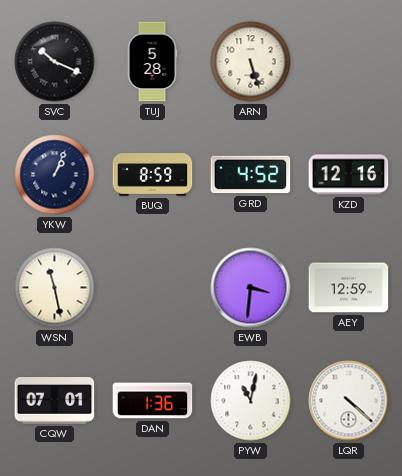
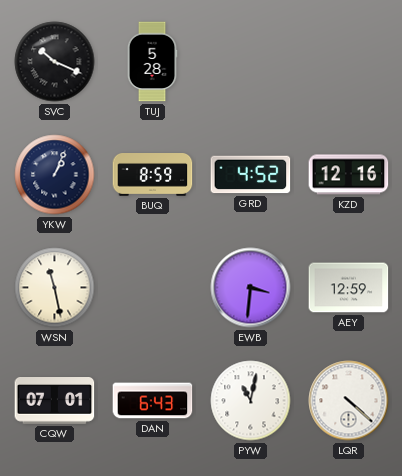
ARN: 5:27 -> none
DAN: 1:36 -> 6:43
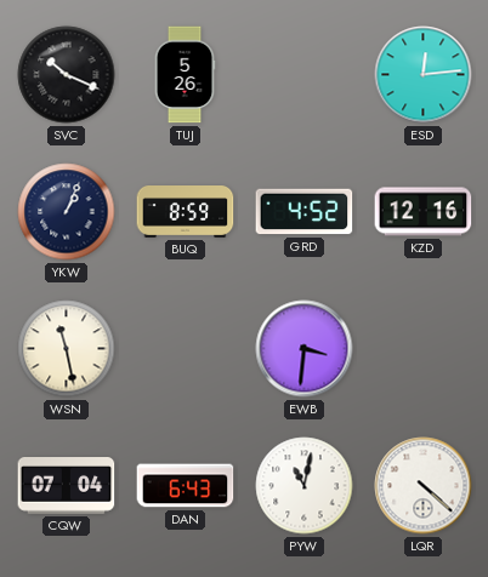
TUJ: 5:28 -> 5:26
ESD: none -> 12:14
AEY: 12:59 -> none
CQW: 07:01 -> 07:04
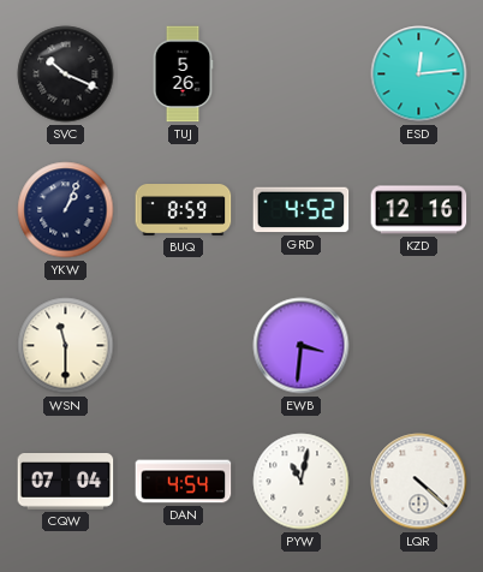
WSN: 11:28 -> 11:30
DAN: 6:43 -> 4:54
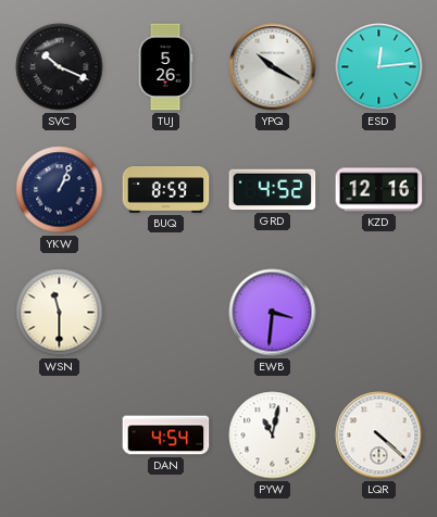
YPQ: none -> 10:20
CQW: 07:04 -> none
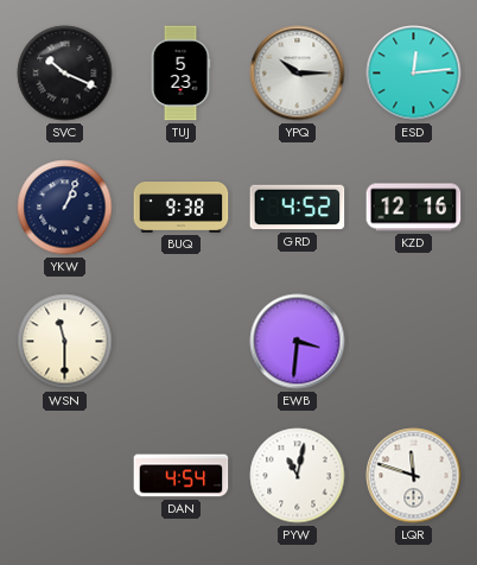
TUJ: 5:26 -> 5:23
YPQ: 10:20 -> 10:15
BUQ: 8:59 -> 9:38
LQR: 4:22 -> 11:48
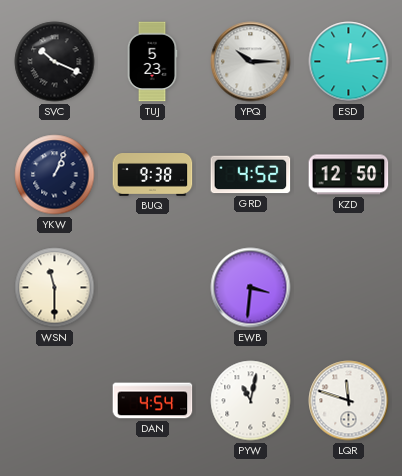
KZD: 12:16 -> 12:50
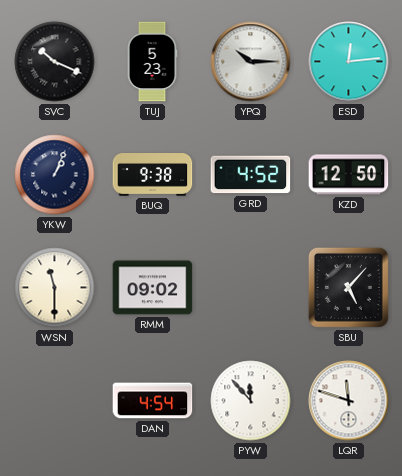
RMM: none -> 09:02
EWB: 3:31 -> none
SBU: none -> 5:07
PYW: 11:02 -> 11:53
